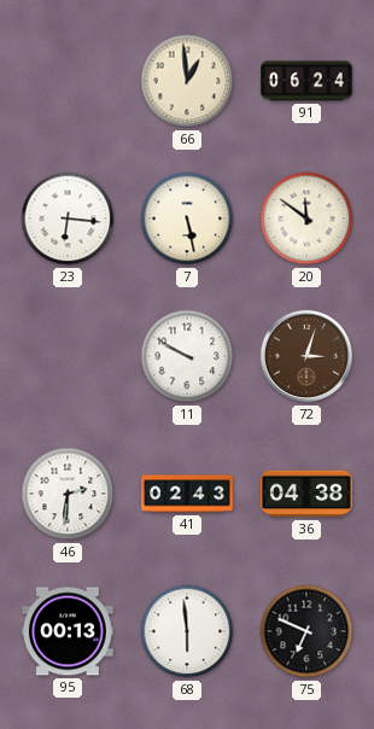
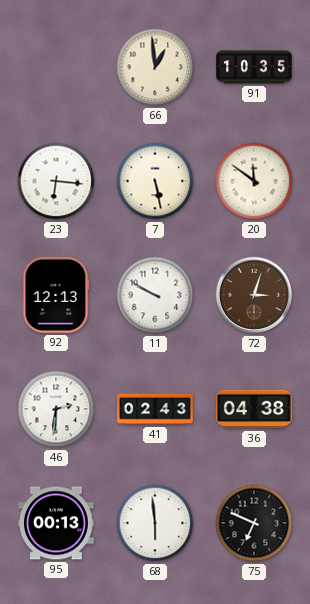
91: 06:24 -> 10:35
92: none -> 12:13
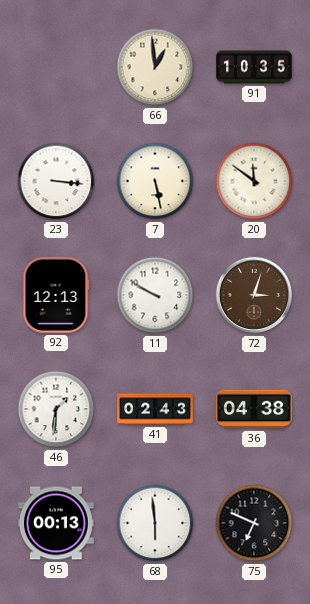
23: 6:16 -> 3:16
46: 2:31 -> 1:31
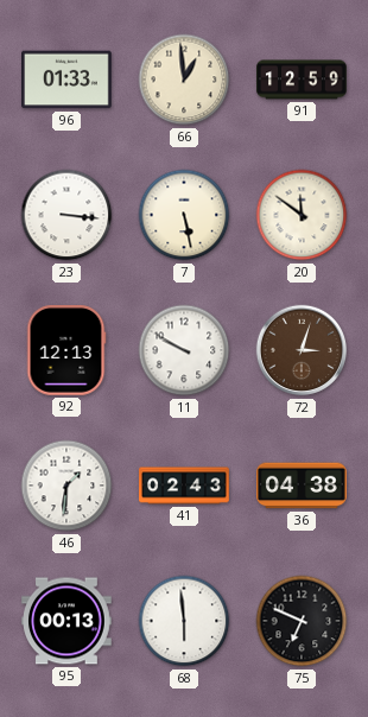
96: none -> 01:33
91: 10:35 -> 12:59
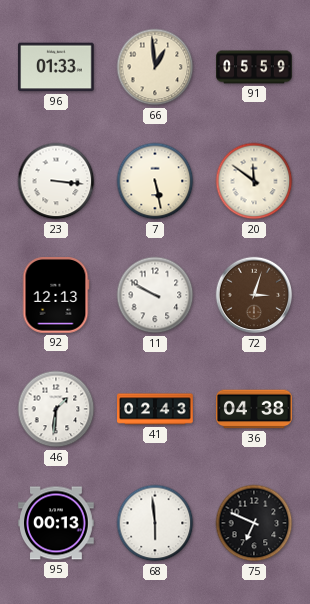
91: 12:59 -> 05:59
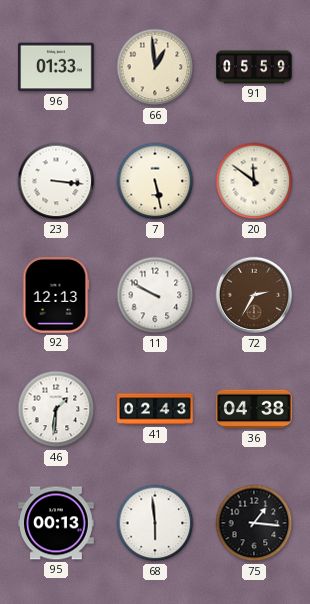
72: 3:03 -> 2:35
75: 6:49 -> 1:16
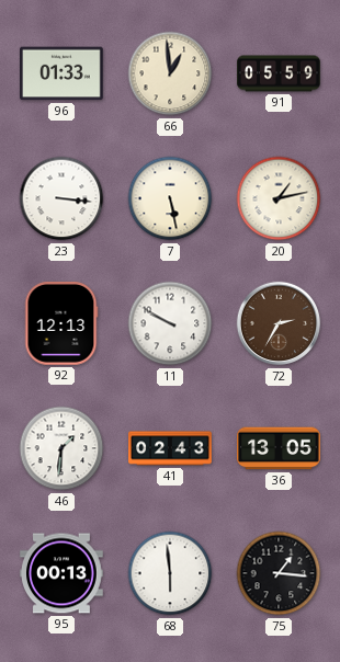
20: 11:51 -> 1:13
36: 04:38 -> 13:05
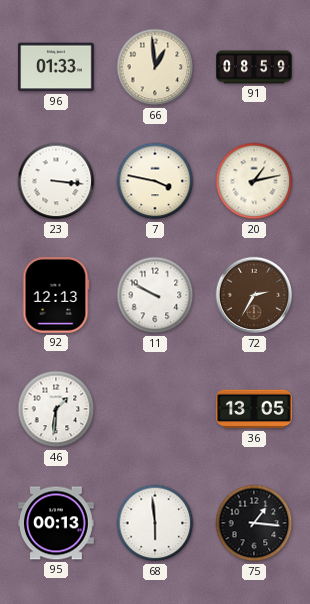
91: 05:59 -> 08:59
7: 5:28 -> 3:47
41: 02:43 -> none
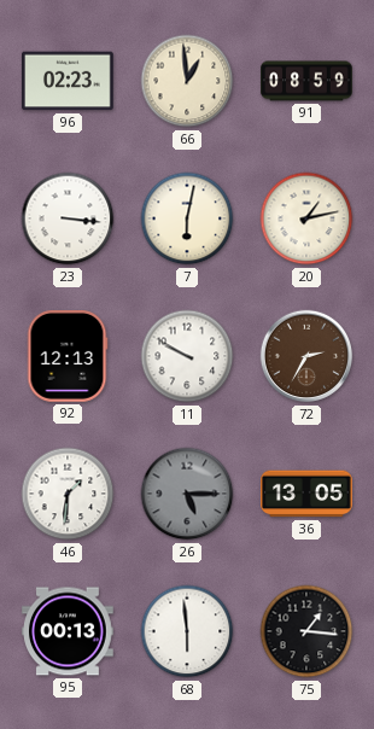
96: 01:33 -> 02:23
7: 3:47 -> 6:02
26: none -> 5:15
